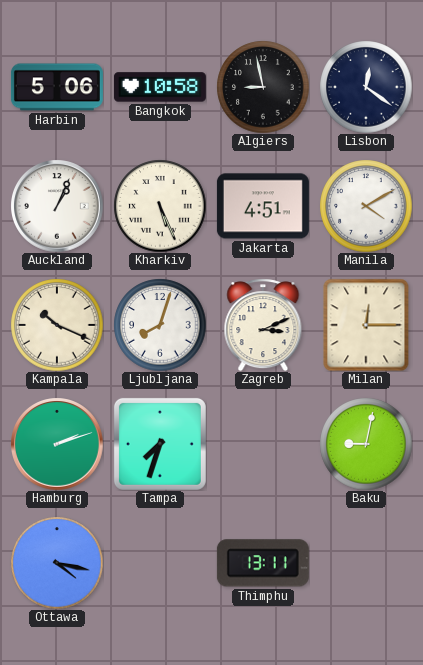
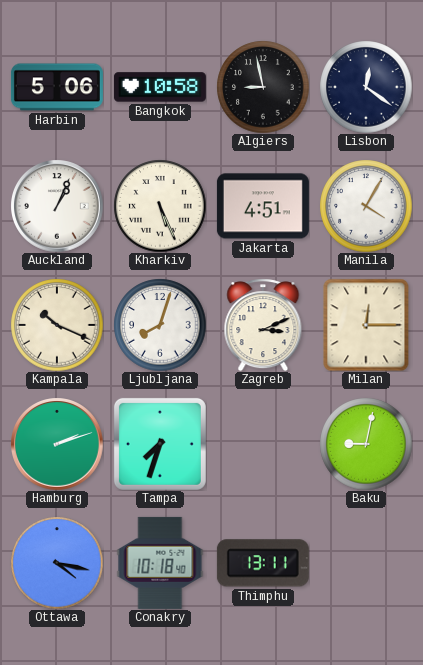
Manila: 4:10 -> 4:05
Conakry: none -> 10:18
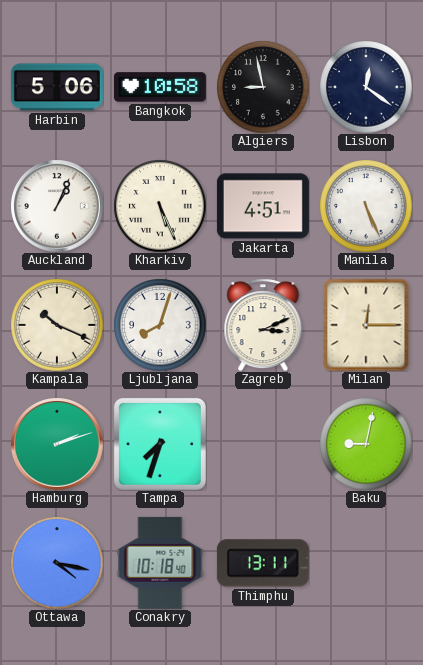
Manila: 4:05 -> 5:26
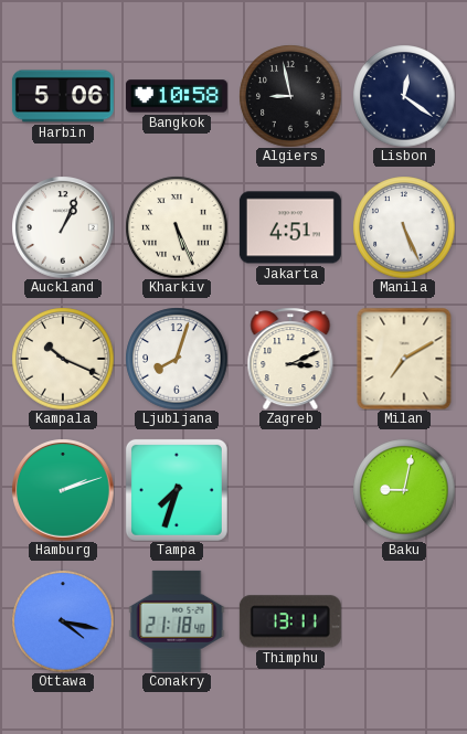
Milan: 12:15 -> 7:10
Conakry: 10:18 -> 21:18
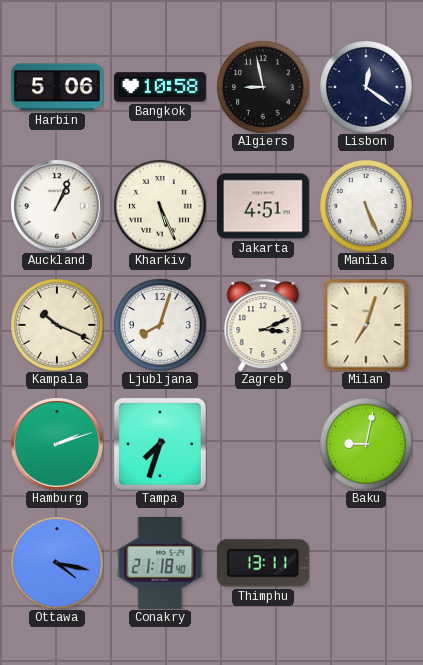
Milan: 7:10 -> 7:03
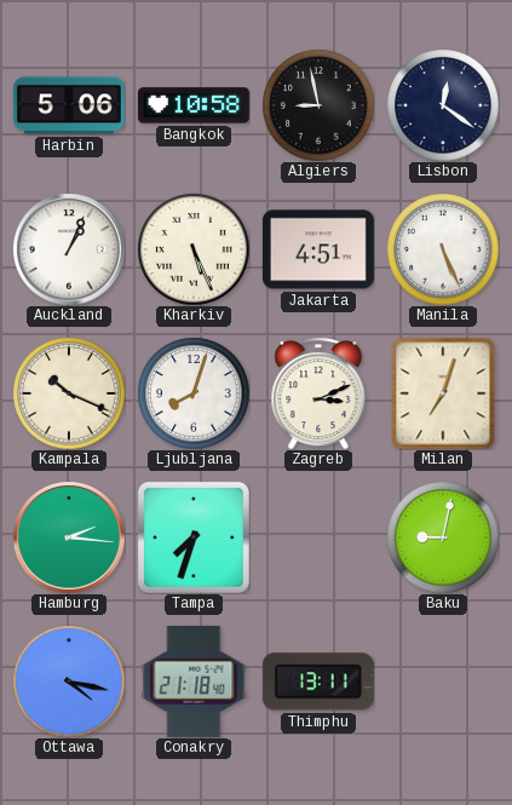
Hamburg: 2:12 -> 2:16
